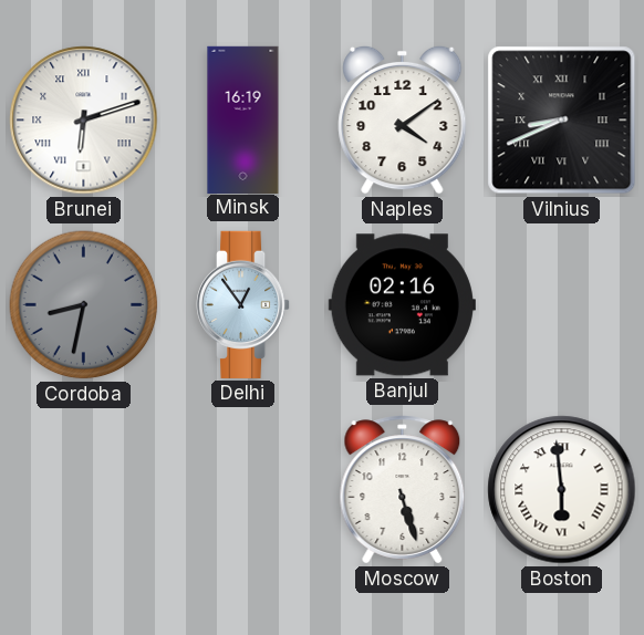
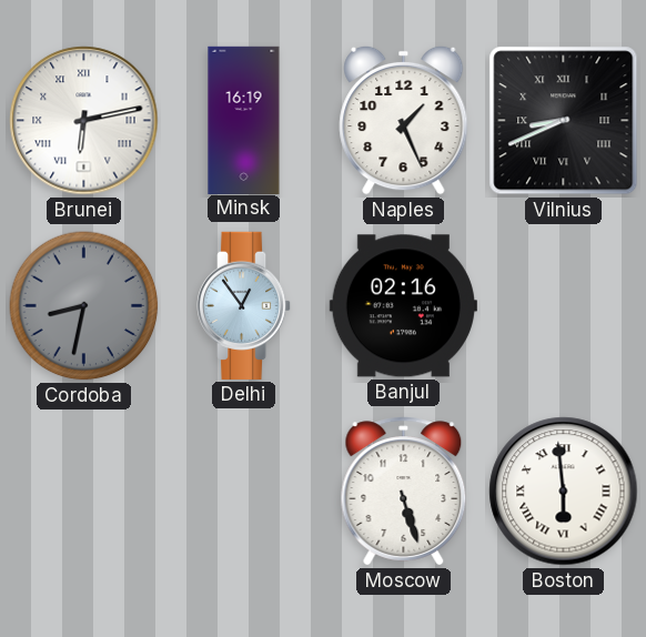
Brunei: 6:12 -> 6:13
Naples: 4:09 -> 1:26
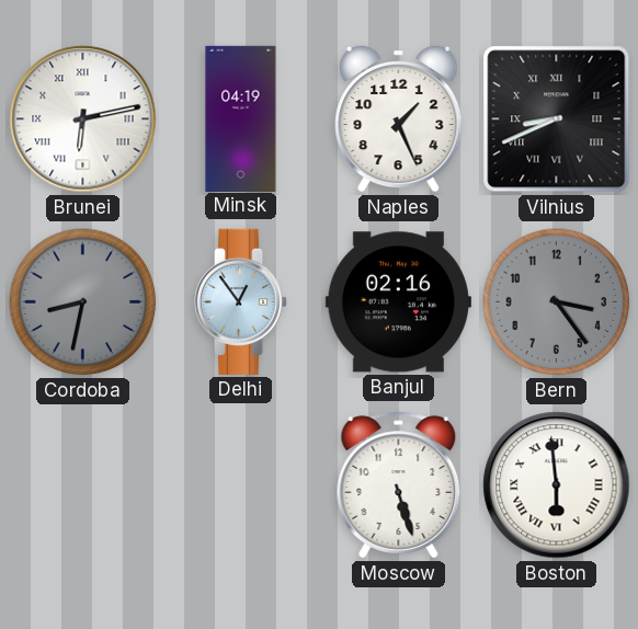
Minsk: 16:19 -> 04:19
Bern: none -> 3:24
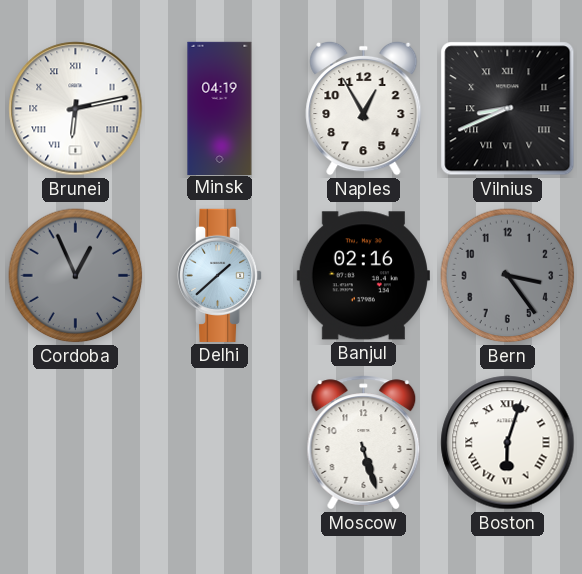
Naples: 1:26 -> 12:55
Cordoba: 8:32 -> 12:56
Delhi: 12:54 -> 1:38
Boston: 5:59 -> 6:03
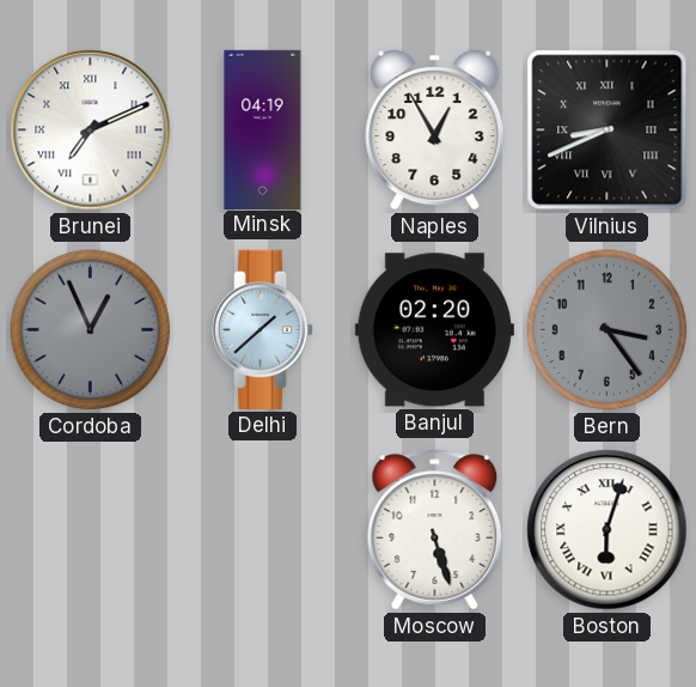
Brunei: 6:13 -> 7:11
Banjul: 02:16 -> 02:20
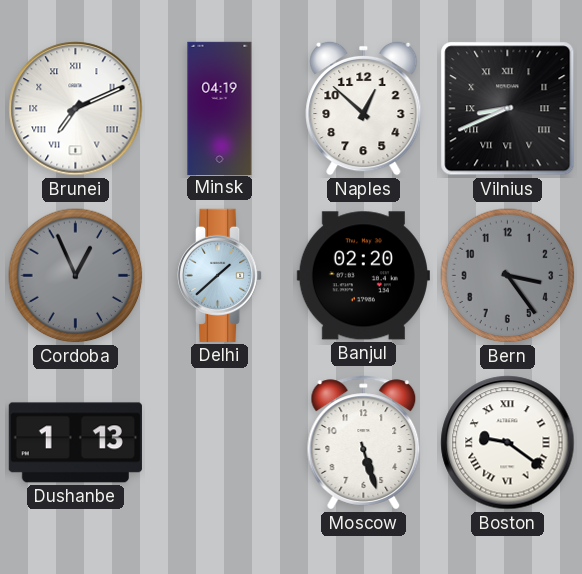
Naples: 12:55 -> 12:52
Dushanbe: none -> 1:13
Boston: 6:03 -> 9:21
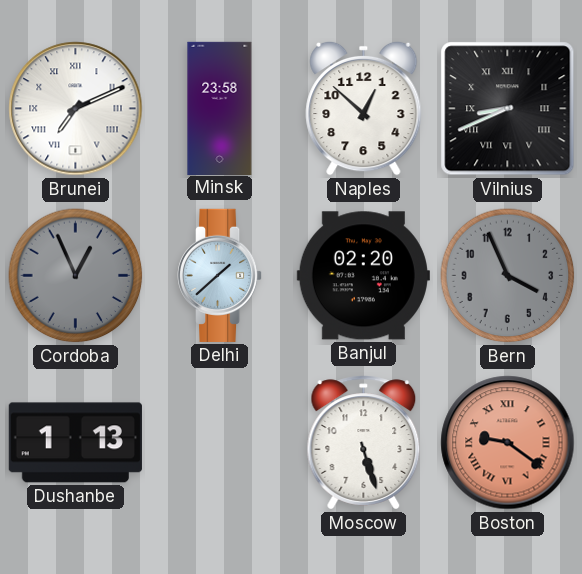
Minsk: 04:19 -> 23:58
Bern: 3:24 -> 3:56
Boston dial: white -> salmon
